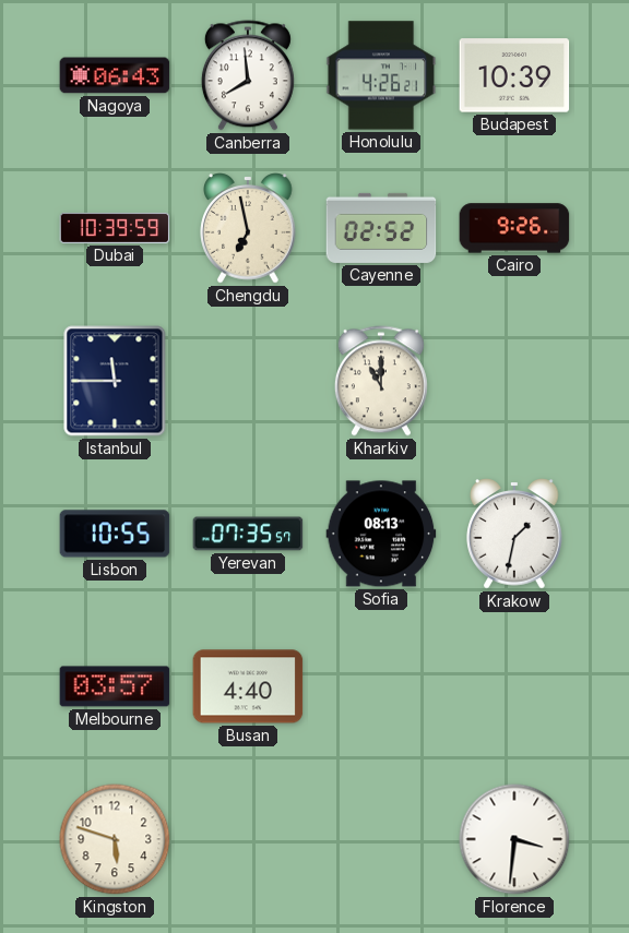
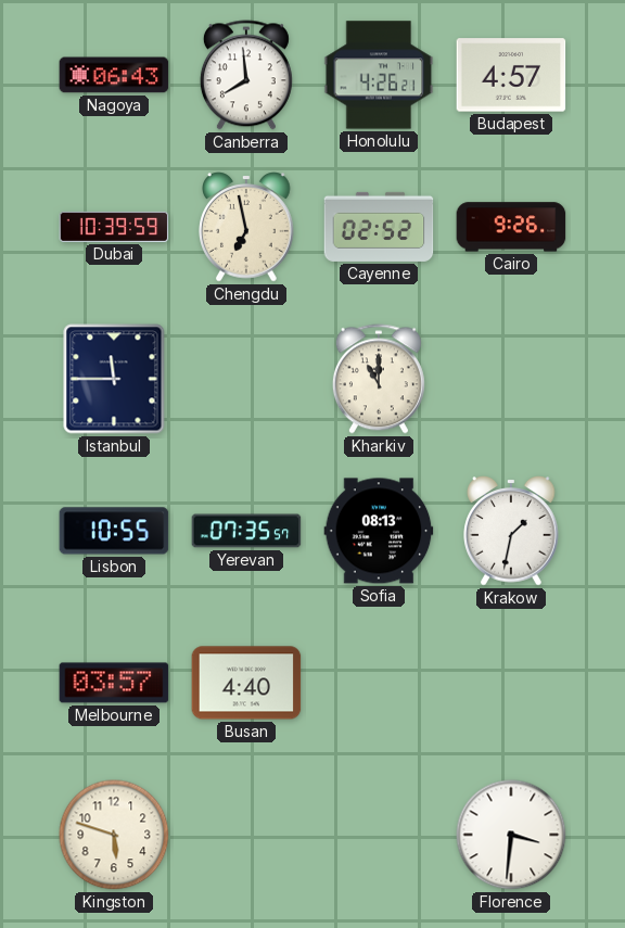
Budapest: 10:39 -> 4:57
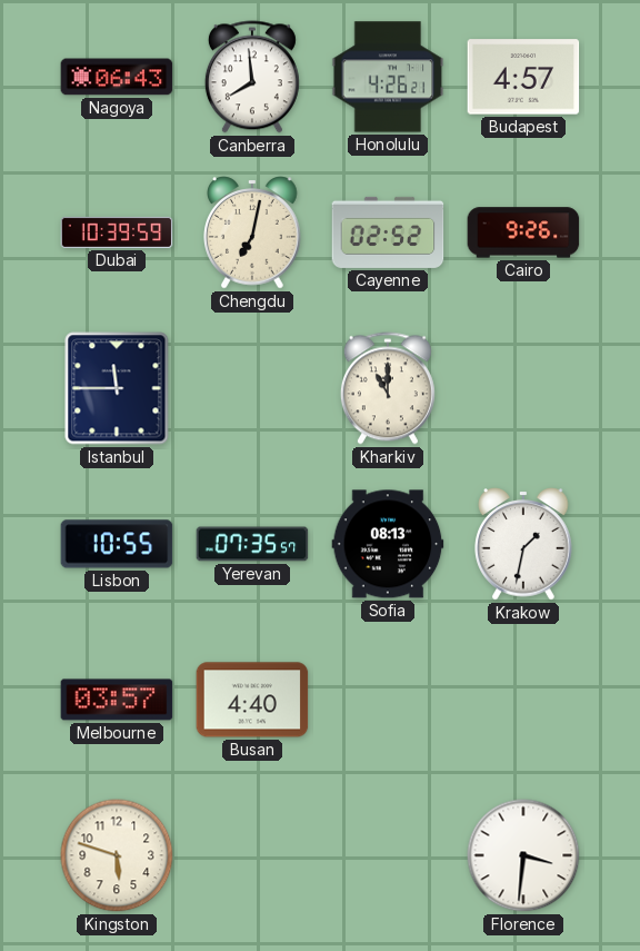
Chengdu: 6:58 -> 7:02
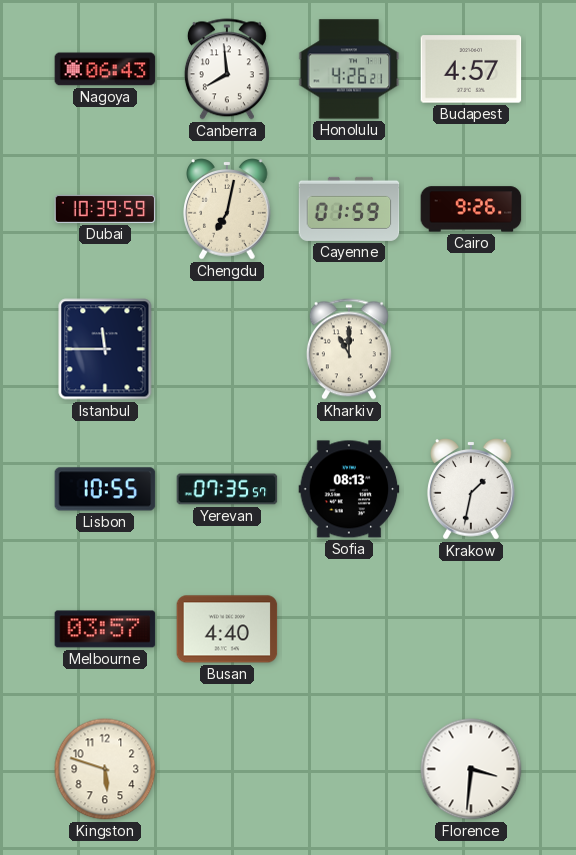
Cayenne: 02:52 -> 01:59
